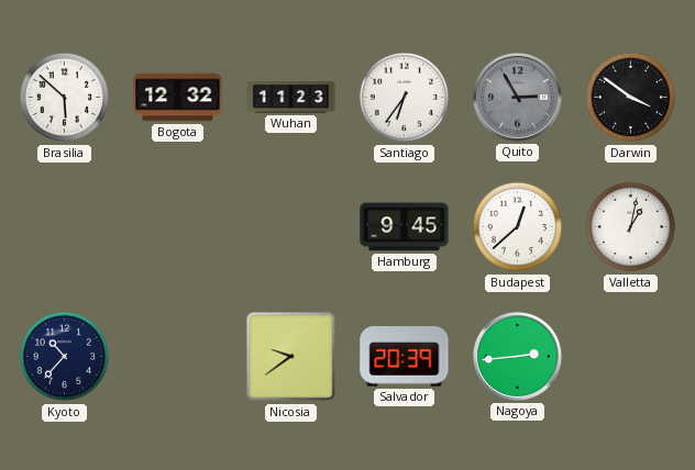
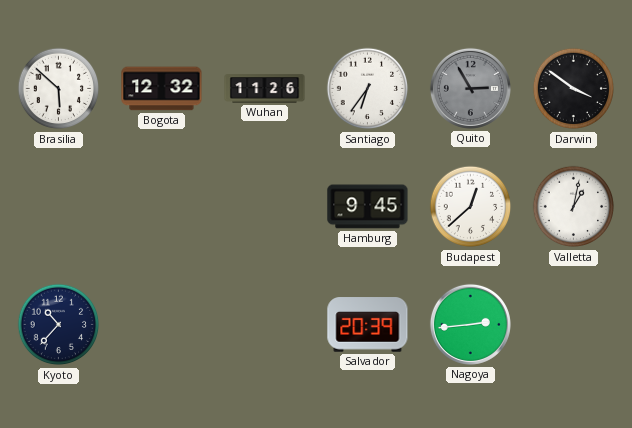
Wuhan: 11:23 -> 11:26
Nicosia: 9:39 -> none
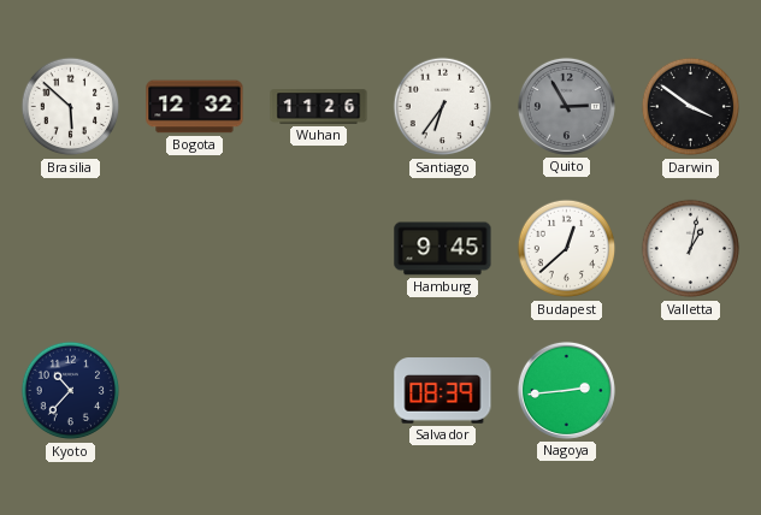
Salvador: 20:39 -> 08:39
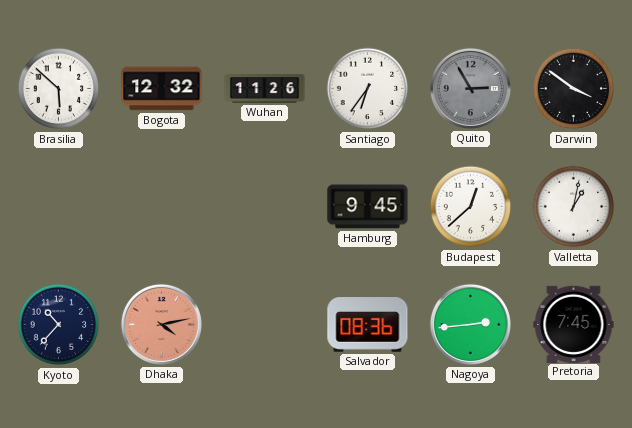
Dhaka: none -> 4:13
Salvador: 08:39 -> 08:36
Pretoria: none -> 7:45
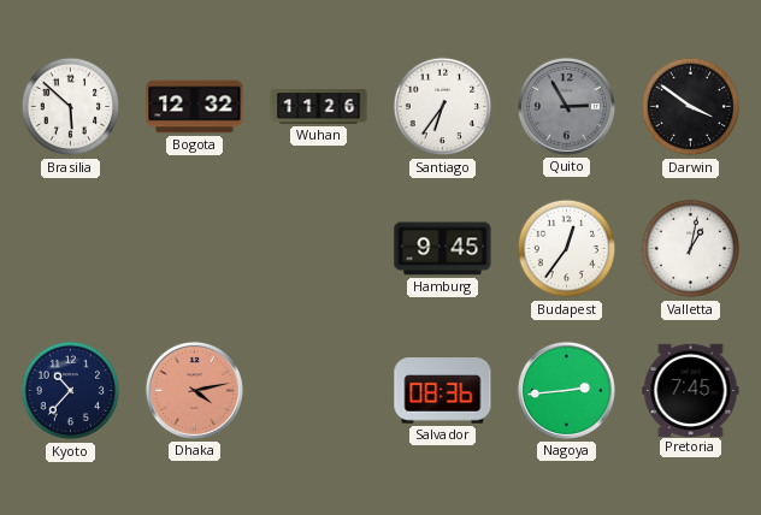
Budapest: 12:38 -> 12:36
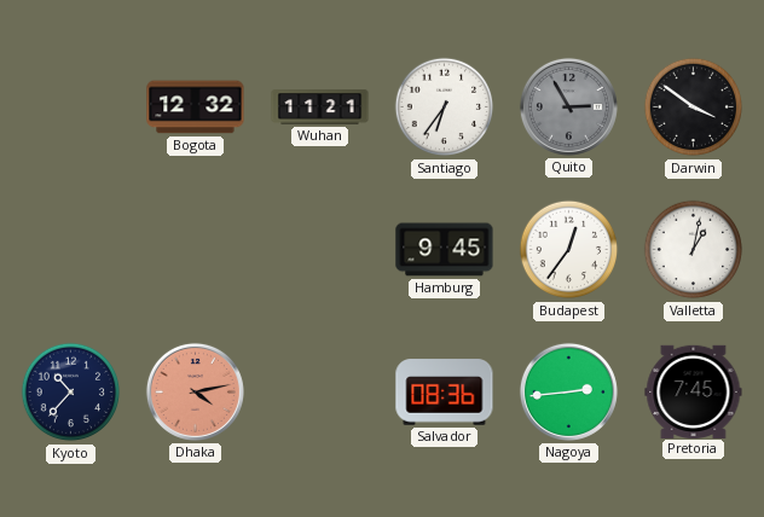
Brasilia: 5:52 -> none
Wuhan: 11:26 -> 11:21
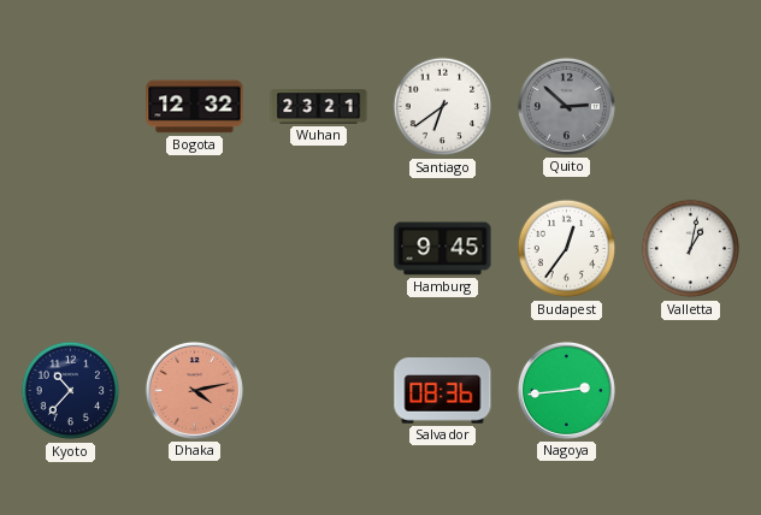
Wuhan: 11:21 -> 23:21
Santiago: 6:36 -> 6:39
Quito: 2:55 -> 2:52
Darwin: 3:51 -> none
Pretoria: 7:45 -> none
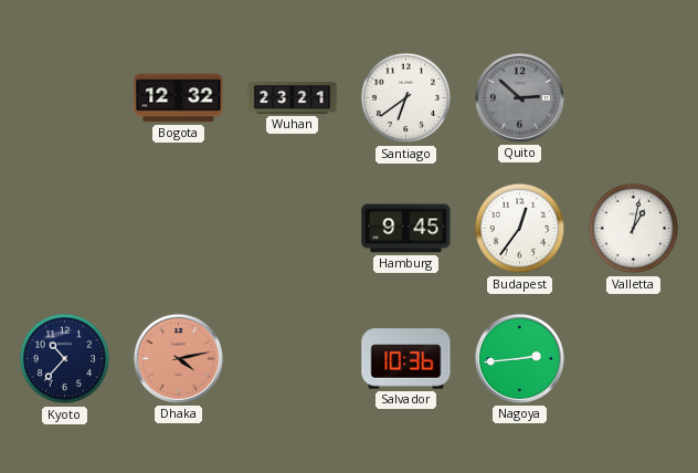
Salvador: 08:36 -> 10:36
